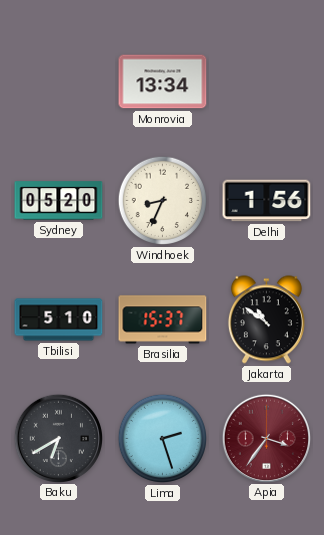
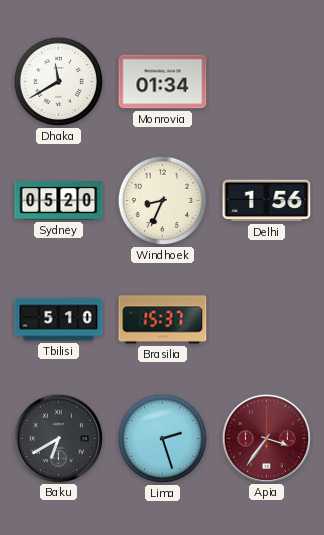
Dhaka: none -> 11:40
Monrovia: 13:34 -> 01:34
Jakarta: 10:51 -> none
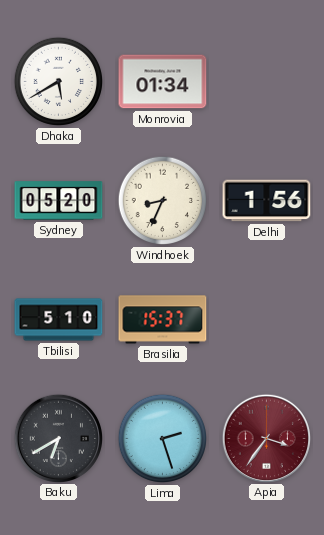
Dhaka: 11:40 -> 5:40
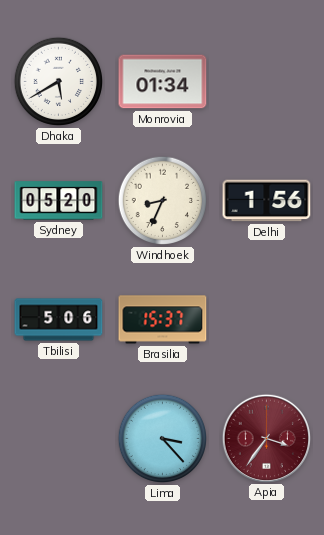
Tbilisi: 5:10 -> 5:06
Baku: 6:40 -> none
Lima: 2:27 -> 3:23
